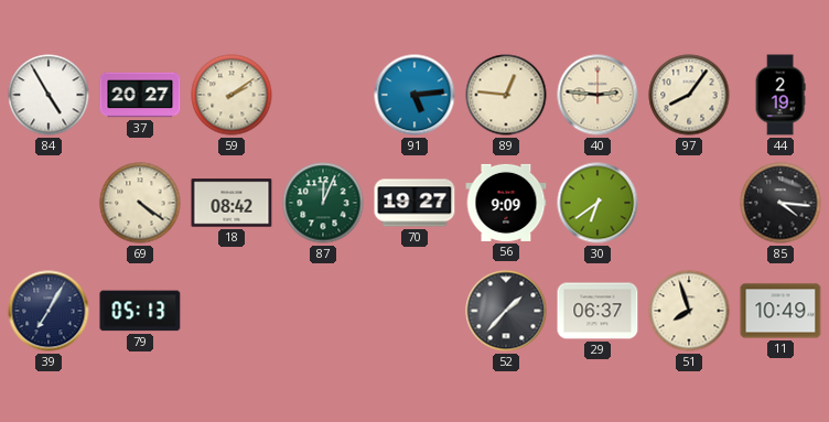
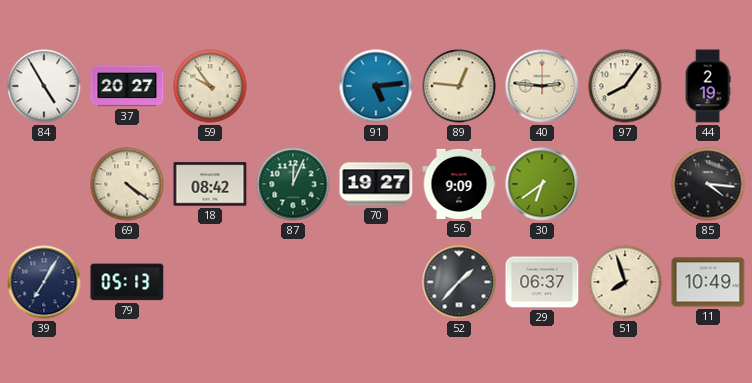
59: 2:09 -> 9:54
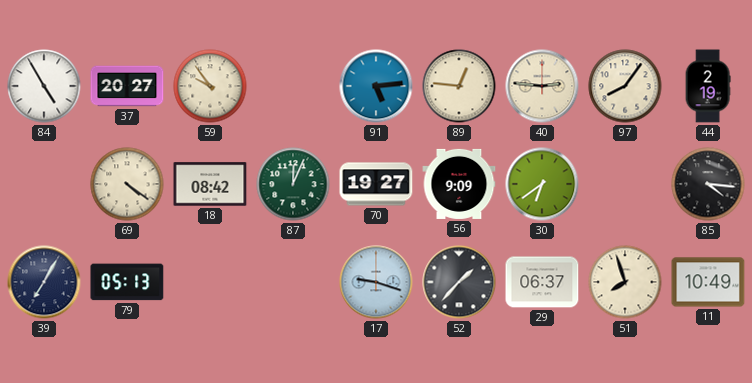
17: none -> 9:18
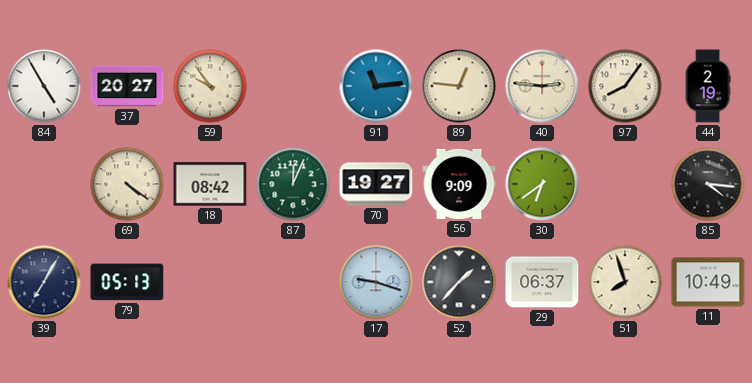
91: 5:14 -> 11:14
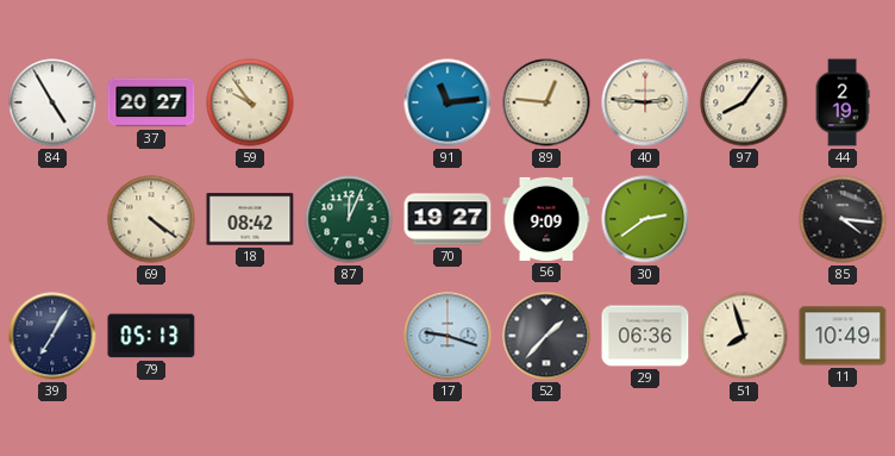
30: 6:39 -> 2:39
29: 06:37 -> 06:36
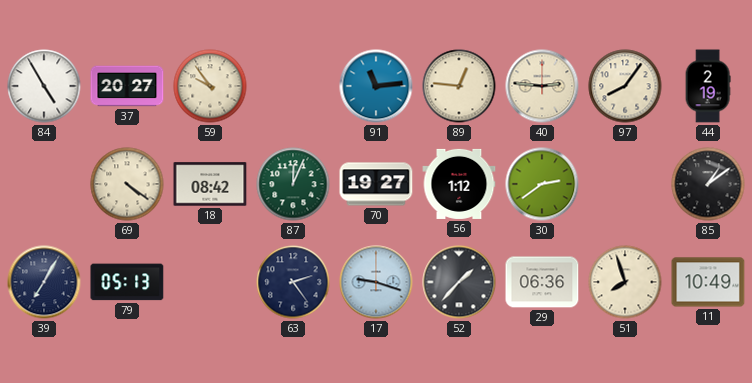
56: 9:09 -> 1:12
85: 4:16 -> 1:09
63: none -> 2:24
